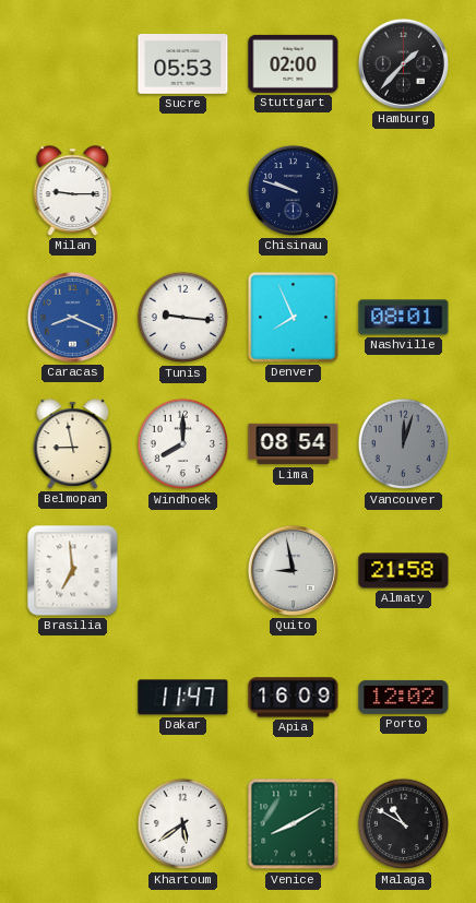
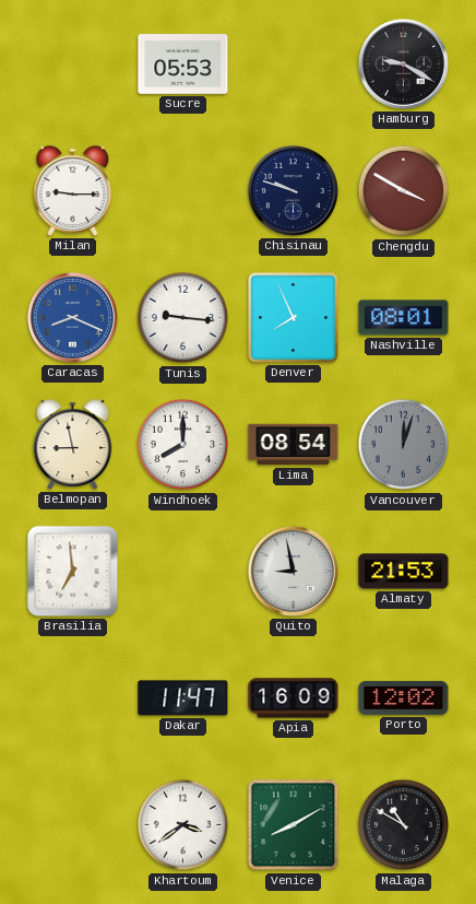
Stuttgart: 02:00 -> none
Hamburg: 1:37 -> 9:20
Chengdu: none -> 3:50
Almaty: 21:58 -> 21:53
Khartoum: 5:39 -> 3:39
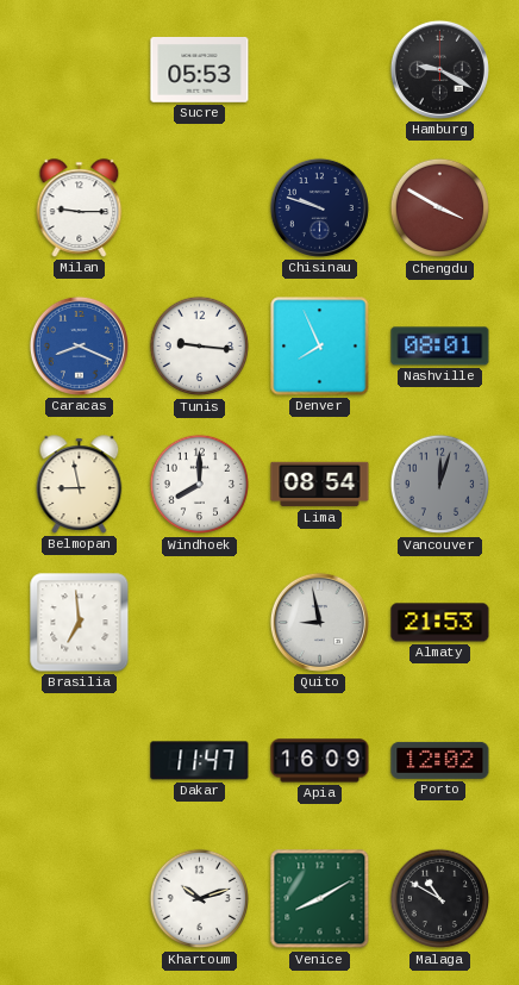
Khartoum: 3:39 -> 10:12
